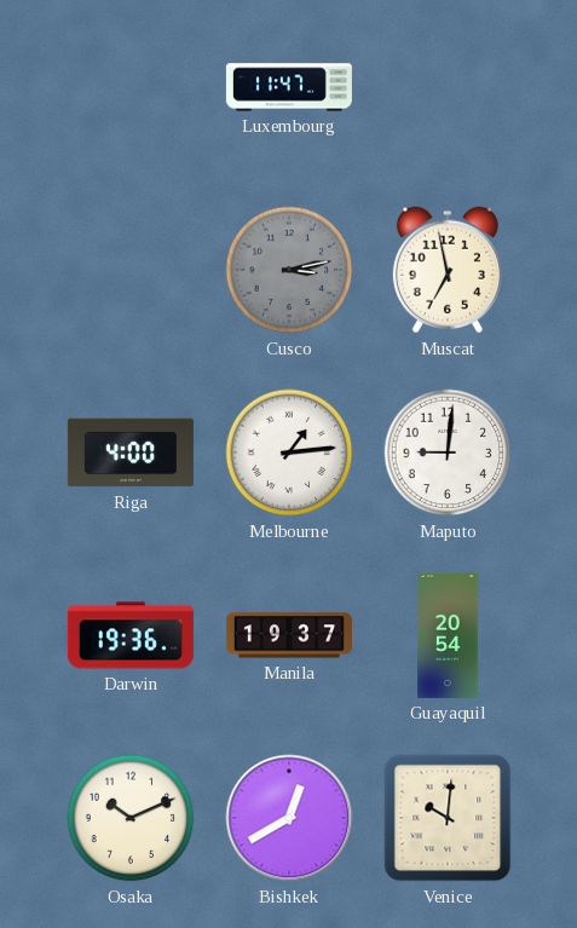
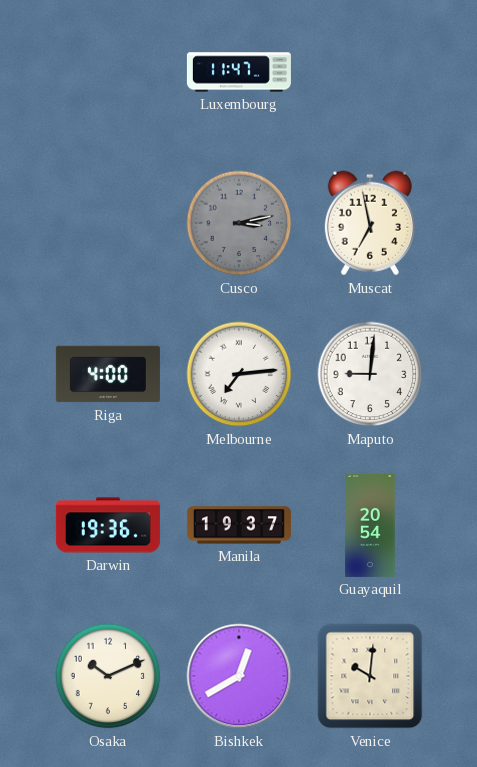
Melbourne: 1:14 -> 7:14
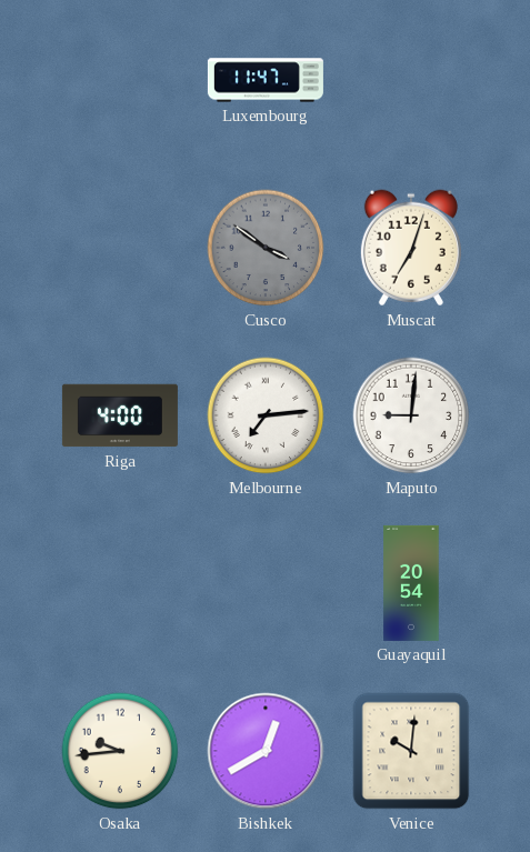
Cusco: 3:13 -> 3:51
Muscat: 6:58 -> 7:03
Darwin: 19:36 -> none
Manila: 19:37 -> none
Osaka: 10:11 -> 9:44
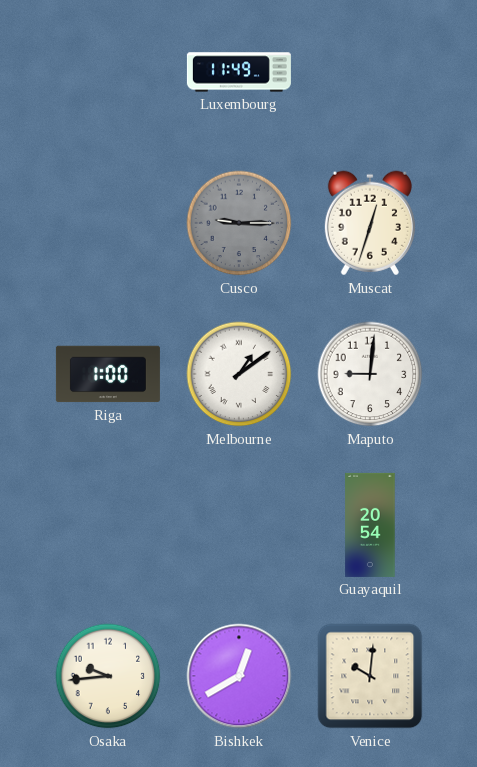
Luxembourg: 11:47 -> 11:49
Cusco: 3:51 -> 9:15
Muscat: 7:03 -> 12:33
Riga: 4:00 -> 1:00
Melbourne: 7:14 -> 1:09
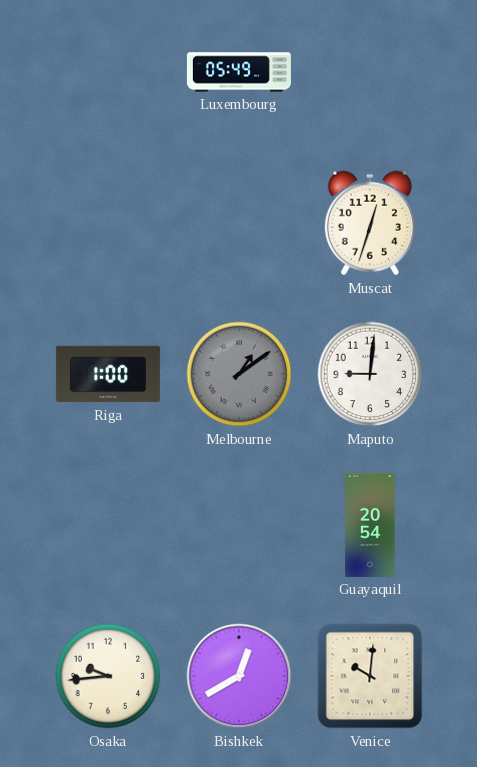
Luxembourg: 11:49 -> 05:49
Cusco: 9:15 -> none
Melbourne dial: white -> grey
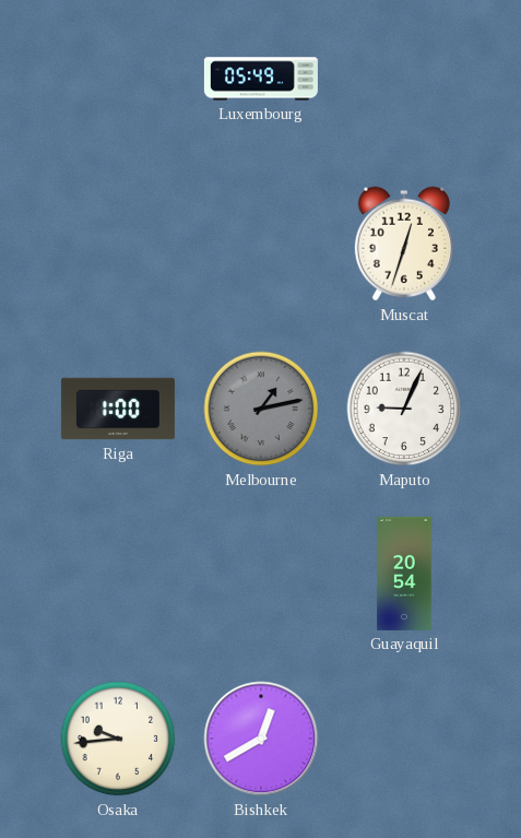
Melbourne: 1:09 -> 1:13
Maputo: 9:01 -> 9:04
Venice: 10:01 -> none
